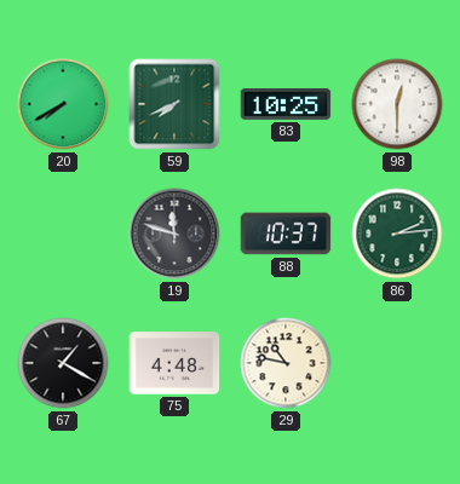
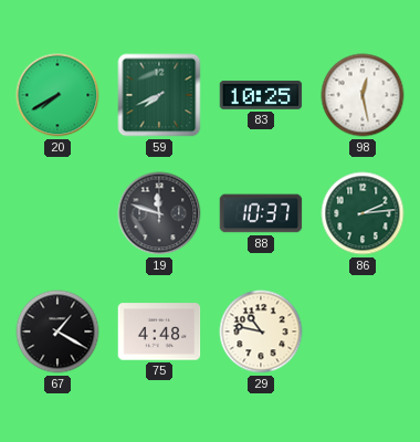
98: 12:30 -> 12:28
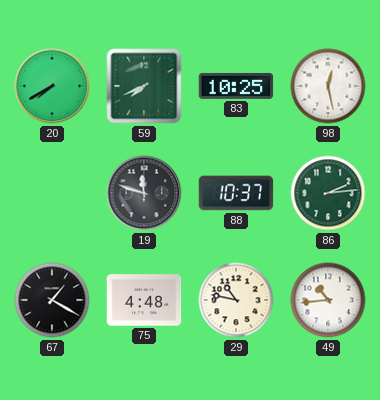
49: none -> 10:44
